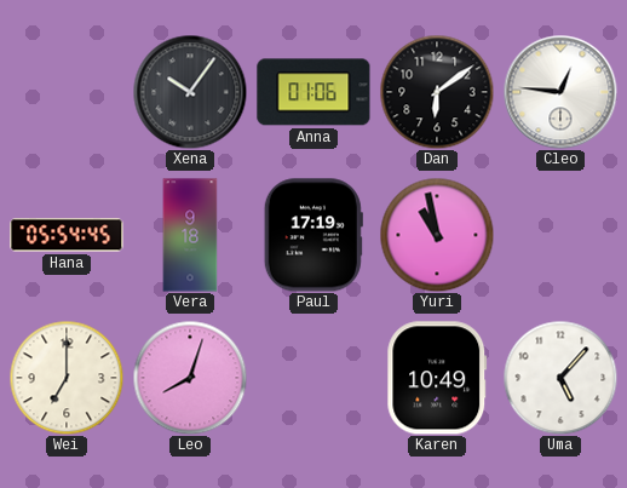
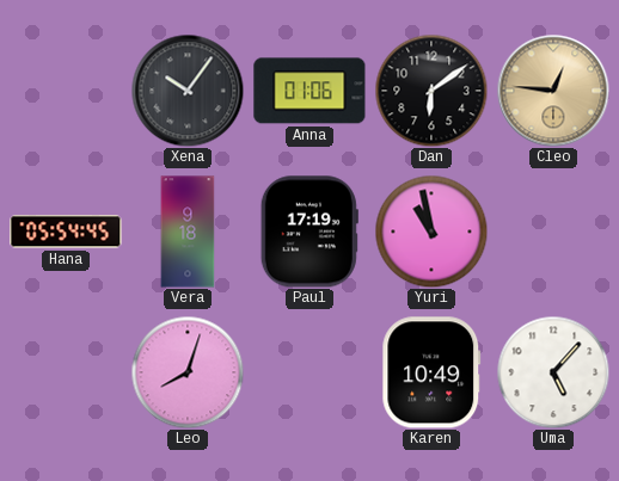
Cleo dial: white -> champagne
Wei: 7:00 -> none
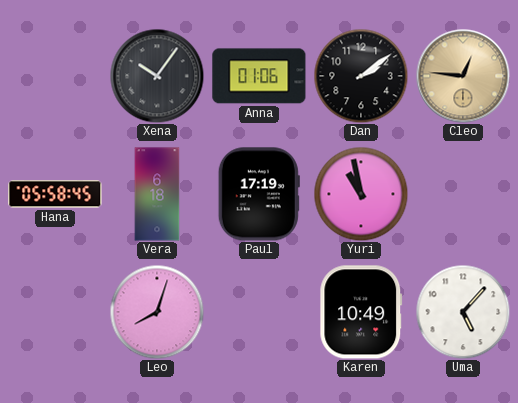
Dan: 6:09 -> 2:09
Hana: 05:54 -> 05:58
Vera: 9:18 -> 6:18
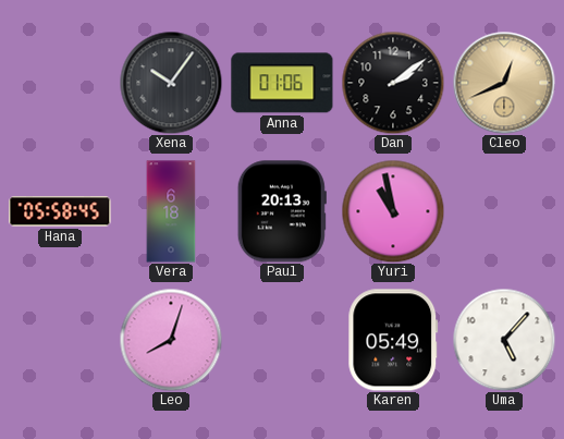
Cleo: 12:46 -> 12:41
Paul: 17:19 -> 20:13
Karen: 10:49 -> 05:49
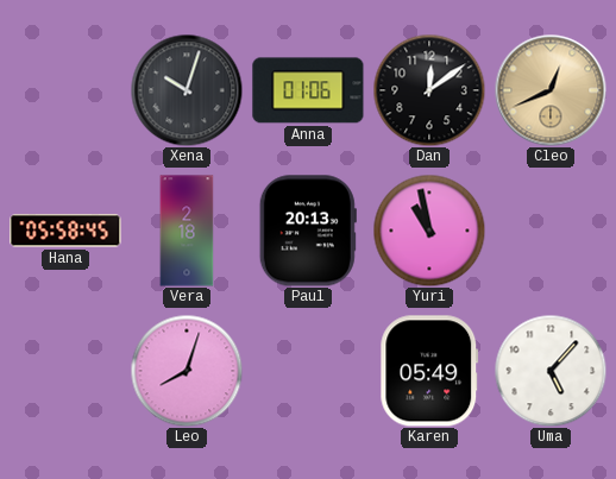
Xena: 10:06 -> 10:03
Dan: 2:09 -> 12:09
Vera: 6:18 -> 2:18
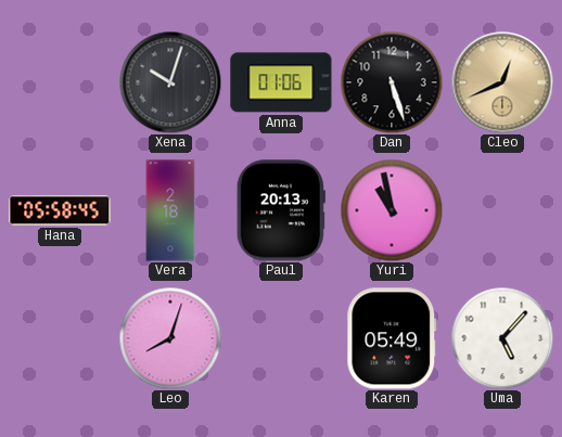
Dan: 12:09 -> 5:27
